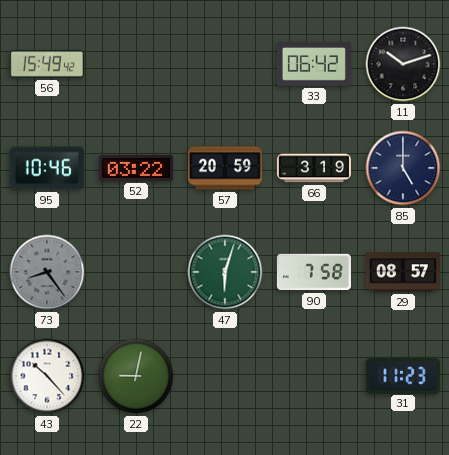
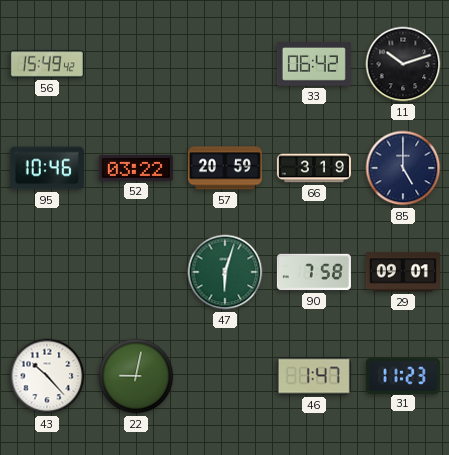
73: 8:24 -> none
29: 08:57 -> 09:01
46: none -> 1:47
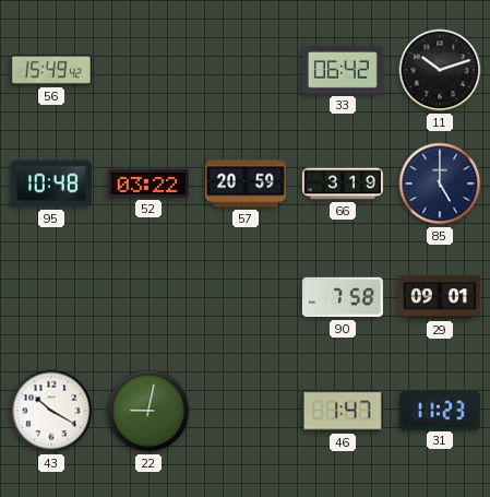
95: 10:46 -> 10:48
47: 6:03 -> none
43: 10:23 -> 10:20
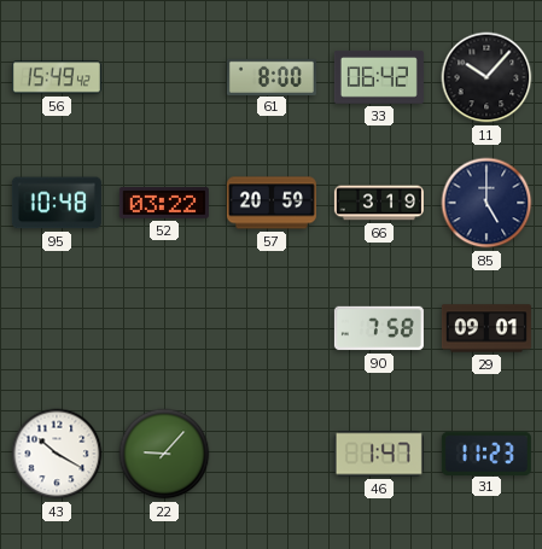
61: none -> 8:00
11: 10:12 -> 10:07
22: 9:02 -> 9:07
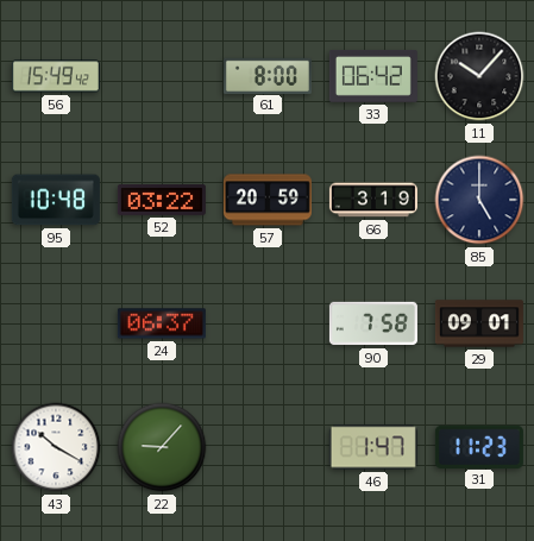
24: none -> 06:37
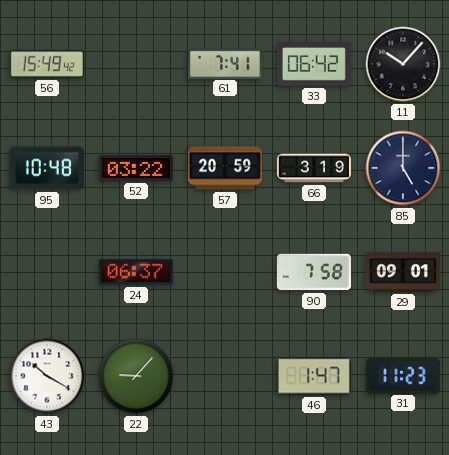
61: 8:00 -> 7:41
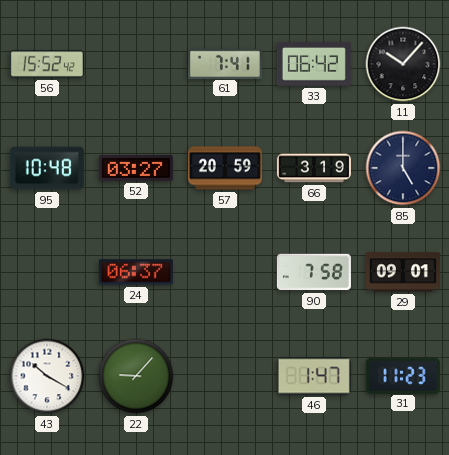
56: 15:49 -> 15:52
52: 03:22 -> 03:27
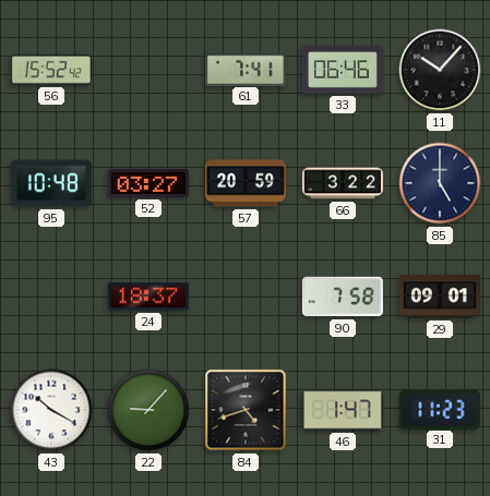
33: 06:42 -> 06:46
66: 3:19 -> 3:22
24: 06:37 -> 18:37
84: none -> 4:42
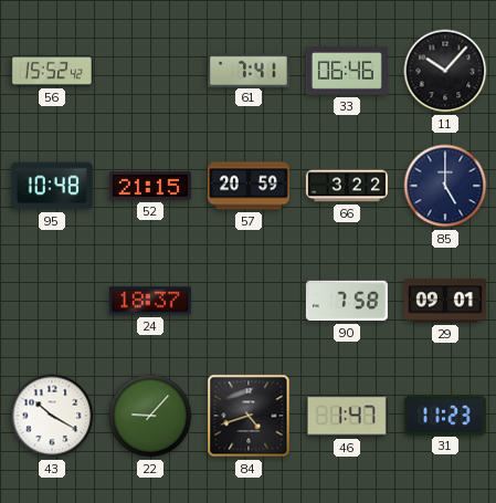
52: 03:27 -> 21:15
